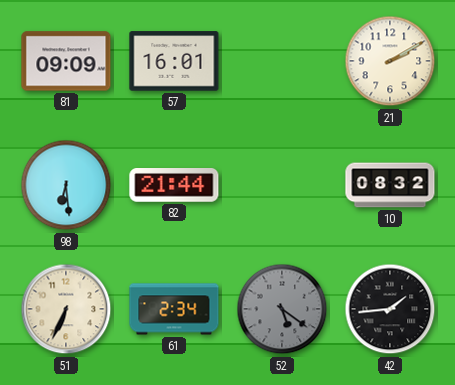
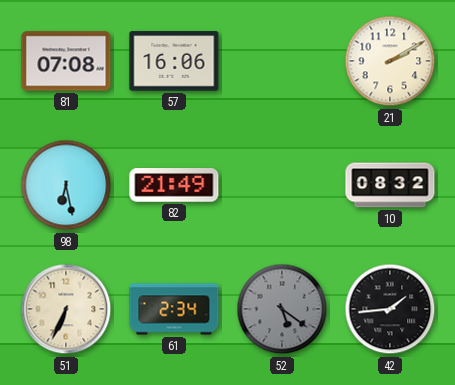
81: 09:09 -> 07:08
57: 16:01 -> 16:06
98: 6:29 -> 6:28
82: 21:44 -> 21:49
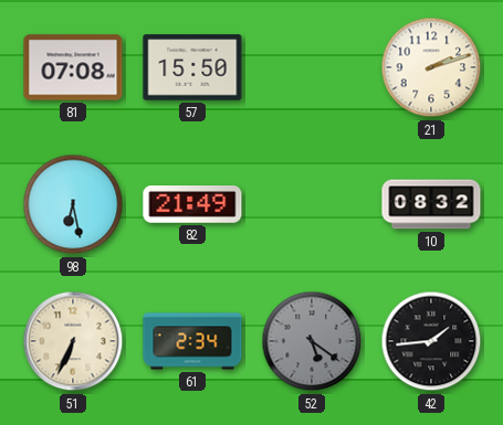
57: 16:06 -> 15:50
21: 2:10 -> 2:12
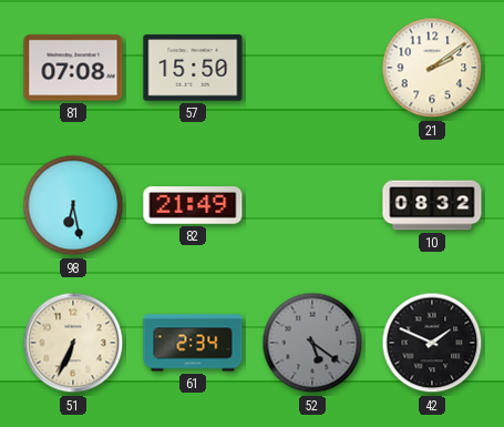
21: 2:12 -> 2:09
42: 1:44 -> 1:49
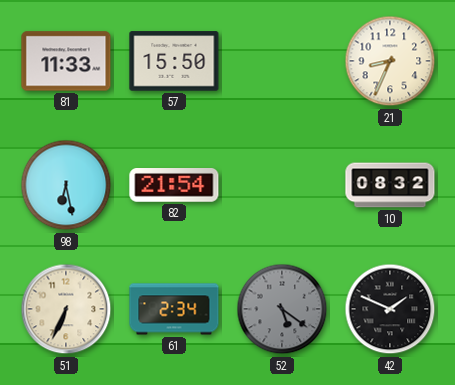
81: 07:08 -> 11:33
21: 2:09 -> 8:34
82: 21:49 -> 21:54
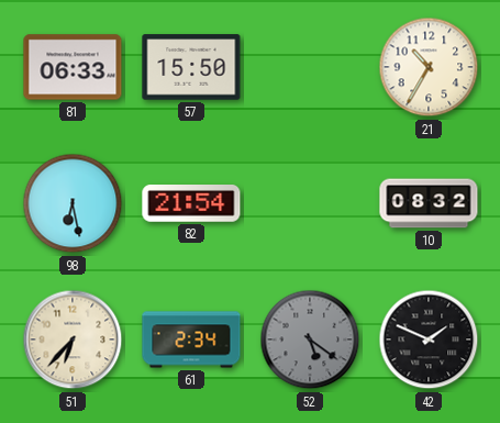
81: 11:33 -> 06:33
21: 8:34 -> 10:35
51: 6:34 -> 6:37
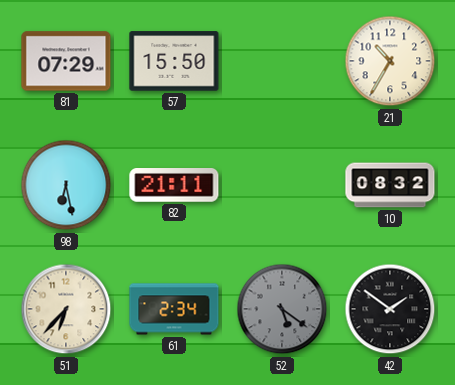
81: 06:33 -> 07:29
82: 21:54 -> 21:11
42: 1:49 -> 1:51
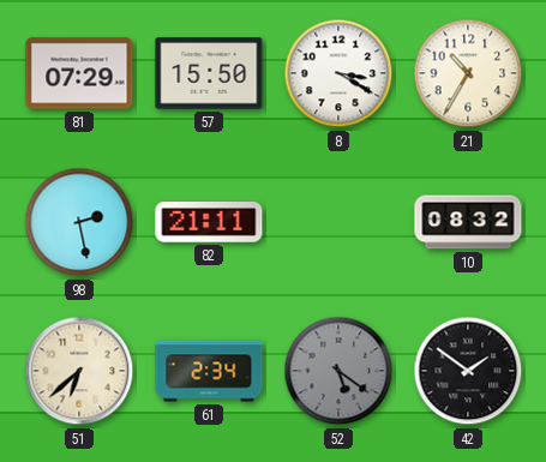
8: none -> 3:20
98: 6:28 -> 2:28
51: 6:37 -> 6:38
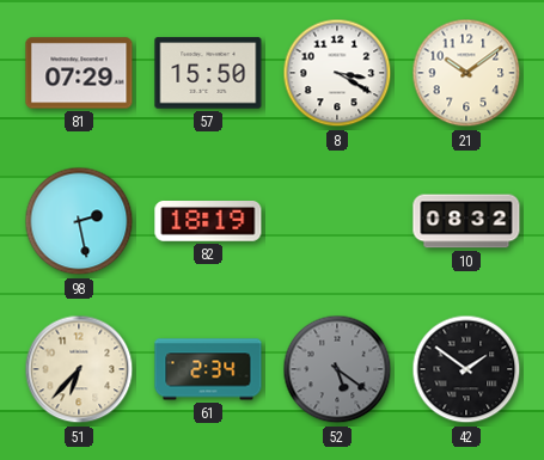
21: 10:35 -> 10:09
82: 21:11 -> 18:19
51: 6:38 -> 6:37
